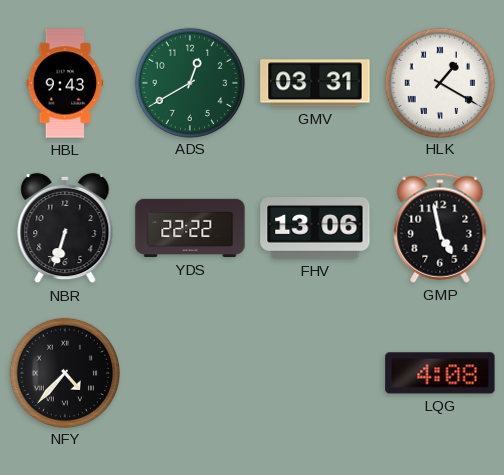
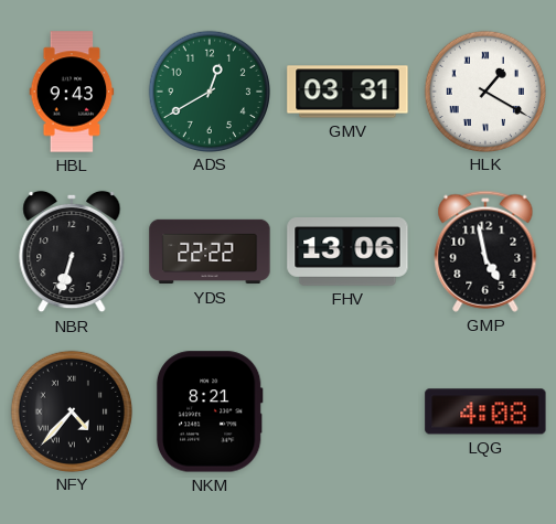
NKM: none -> 8:21
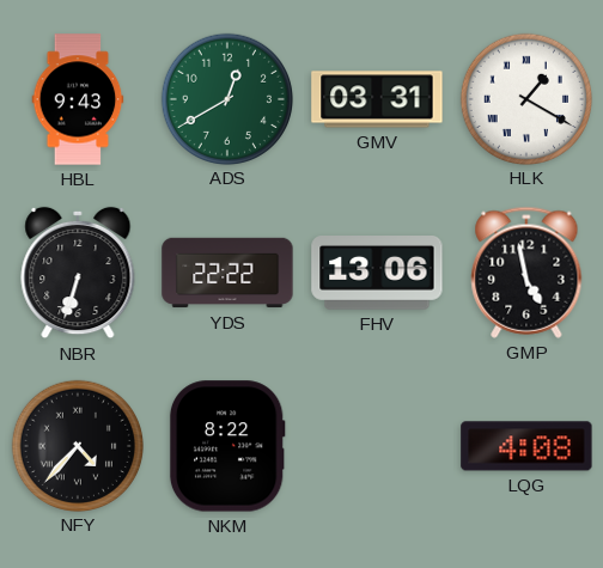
NKM: 8:21 -> 8:22
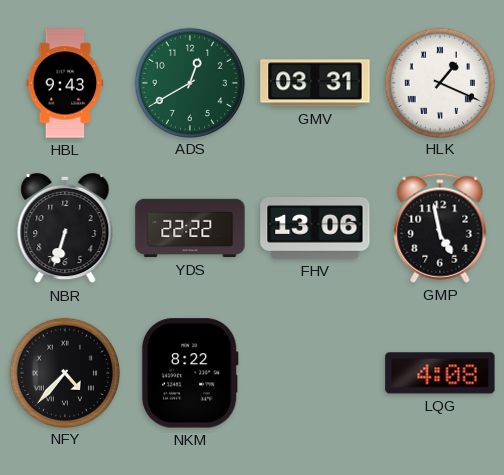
HLK: 1:20 -> 1:19
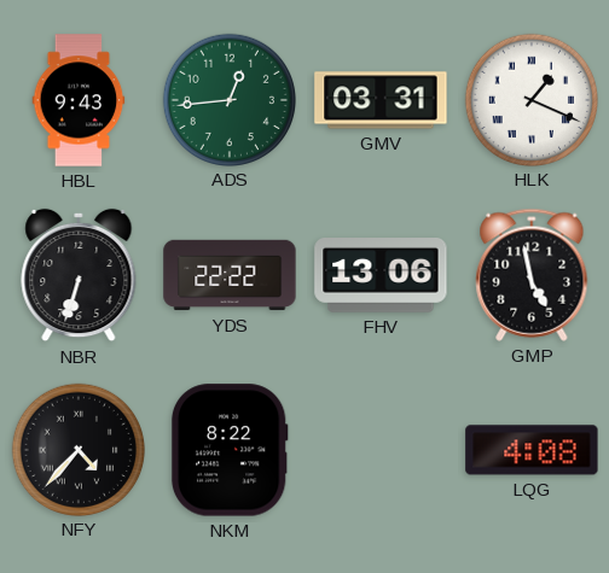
ADS: 12:40 -> 12:44
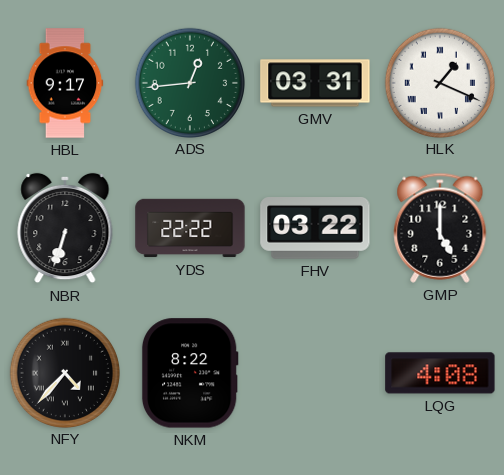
HBL: 9:43 -> 9:17
FHV: 13:06 -> 03:22
GMP: 4:58 -> 5:00
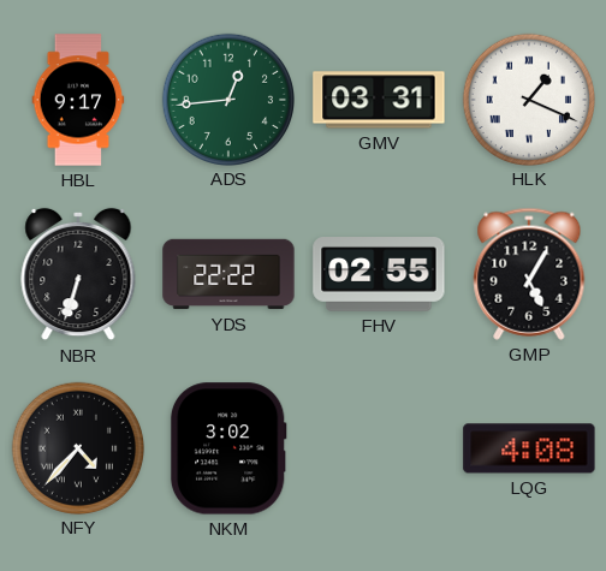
FHV: 03:22 -> 02:55
GMP: 5:00 -> 5:05
NKM: 8:22 -> 3:02
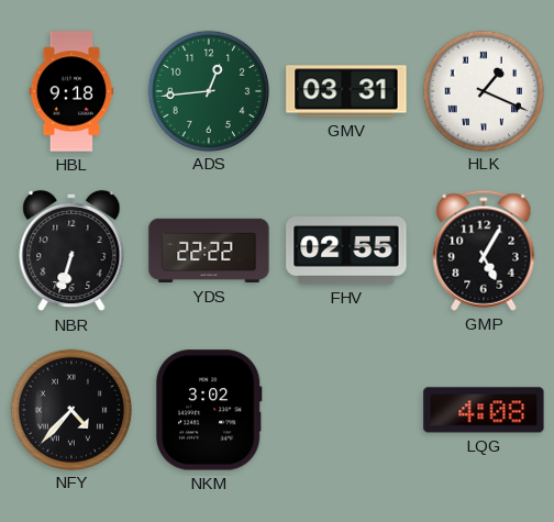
HBL: 9:17 -> 9:18
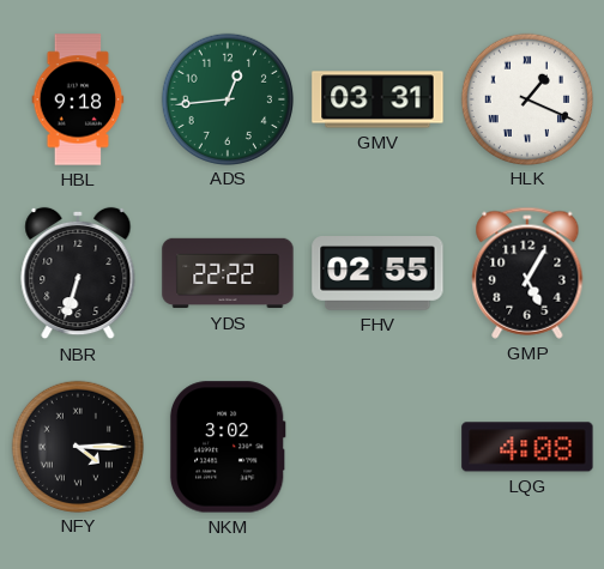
NFY: 4:37 -> 4:15
